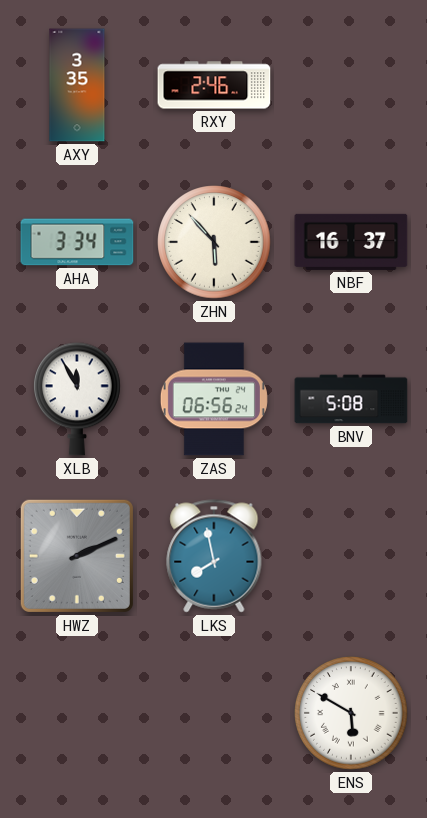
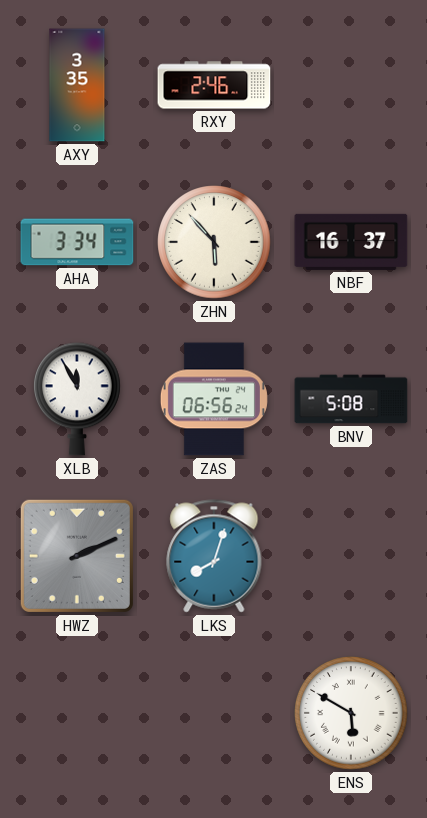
LKS: 7:58 -> 8:03
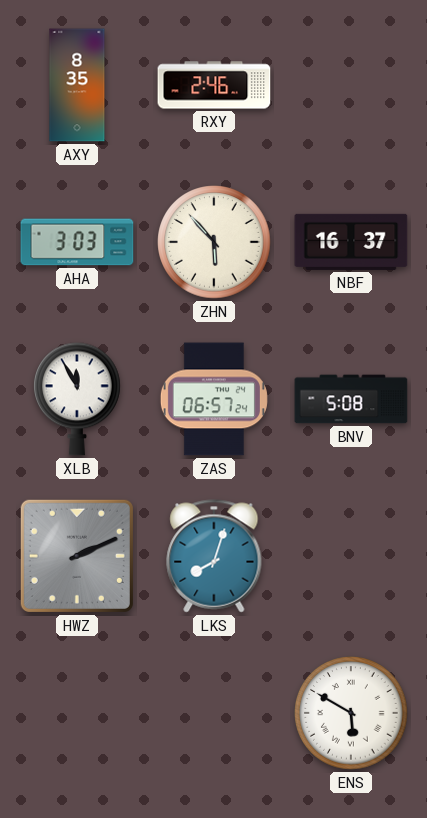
AXY: 3:35 -> 8:35
AHA: 3:34 -> 3:03
ZAS: 06:56 -> 06:57
